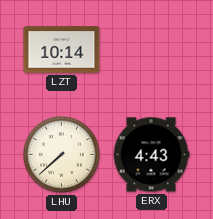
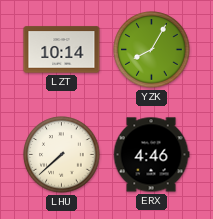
YZK: none -> 8:05
ERX: 4:43 -> 4:46
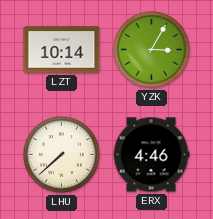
YZK: 8:05 -> 3:05
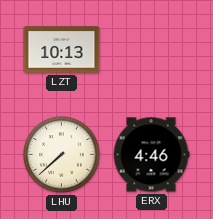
LZT: 10:14 -> 10:13
YZK: 3:05 -> none
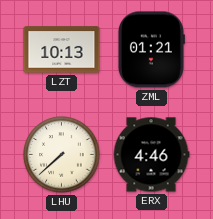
ZML: none -> 01:21
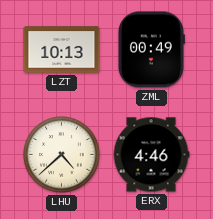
ZML: 01:21 -> 00:49
LHU: 7:38 -> 4:38
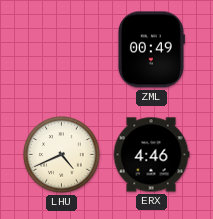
LZT: 10:13 -> none
LHU: 4:38 -> 4:41
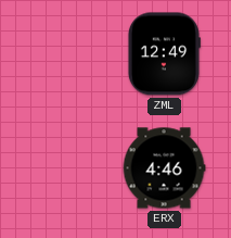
ZML: 00:49 -> 12:49
LHU: 4:41 -> none
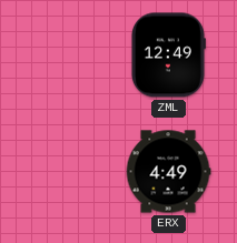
ERX: 4:46 -> 4:49
